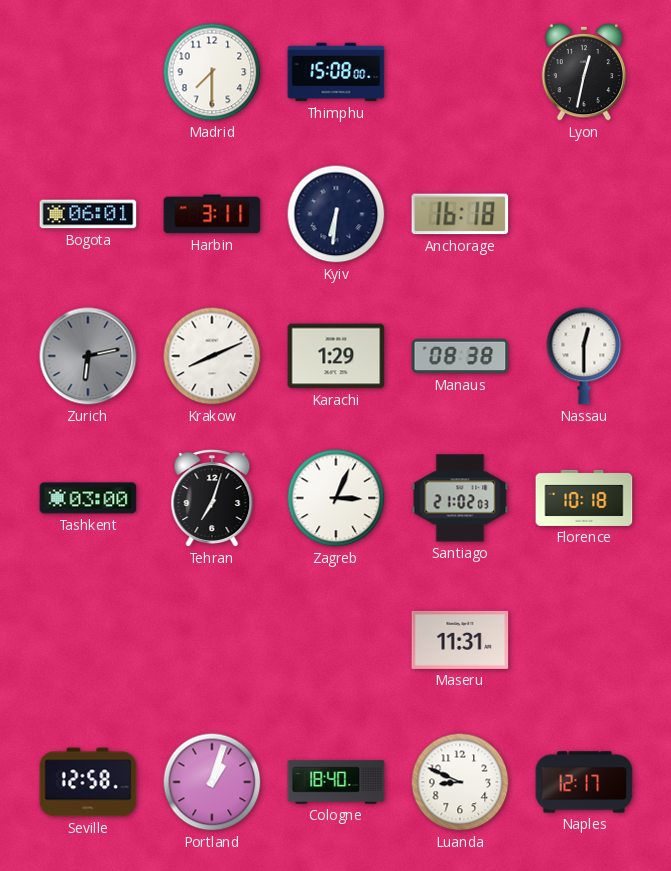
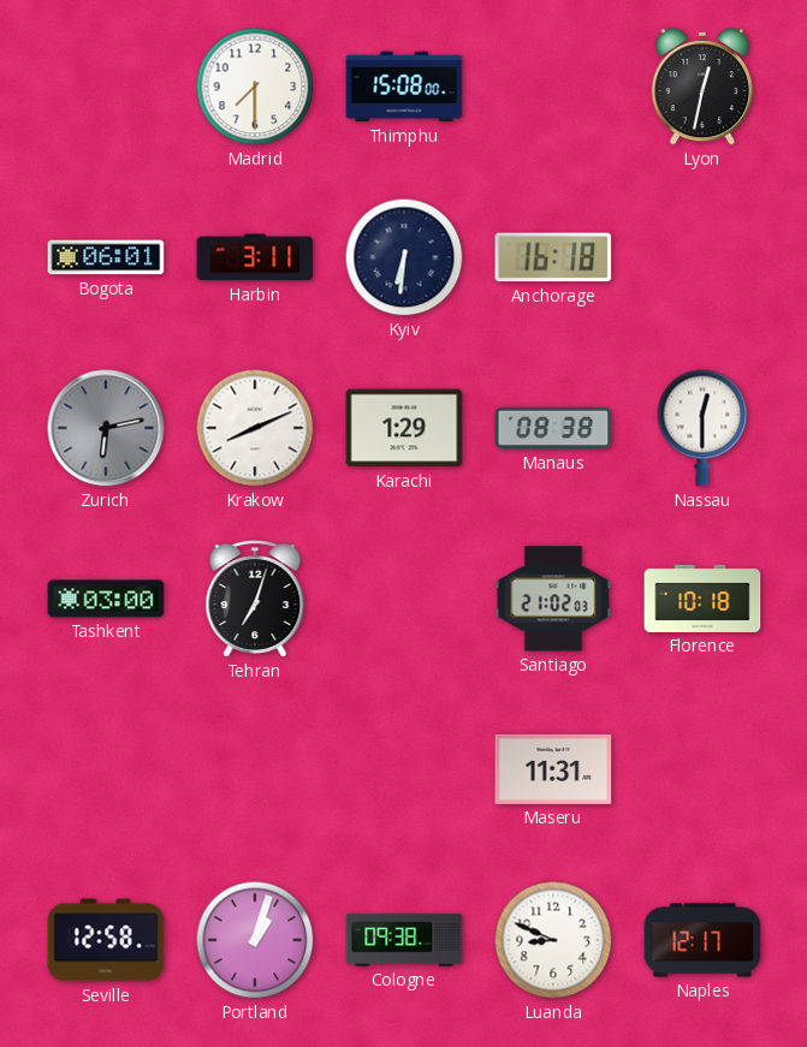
Zagreb: 3:04 -> none
Cologne: 18:40 -> 09:38
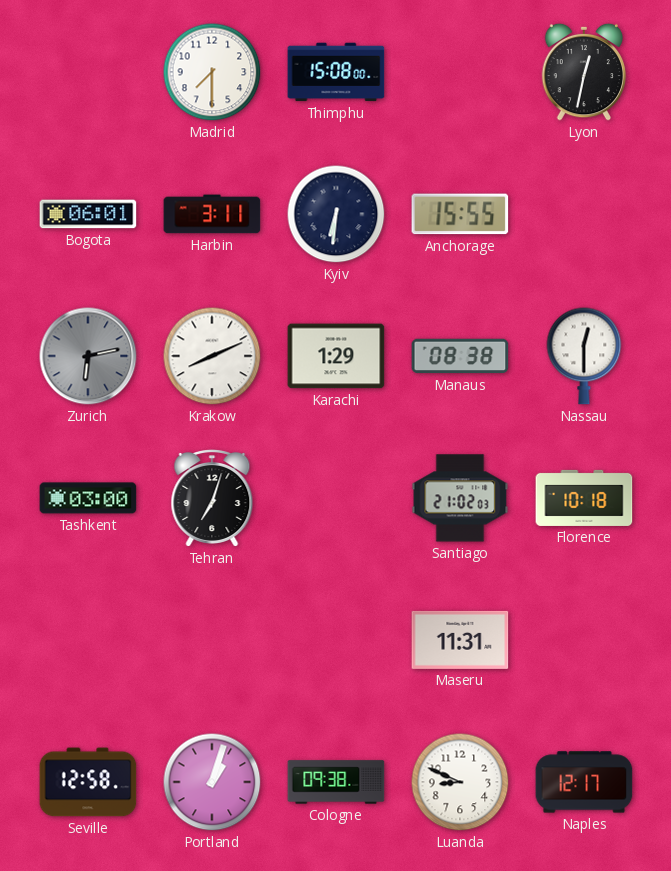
Anchorage: 16:18 -> 15:55
